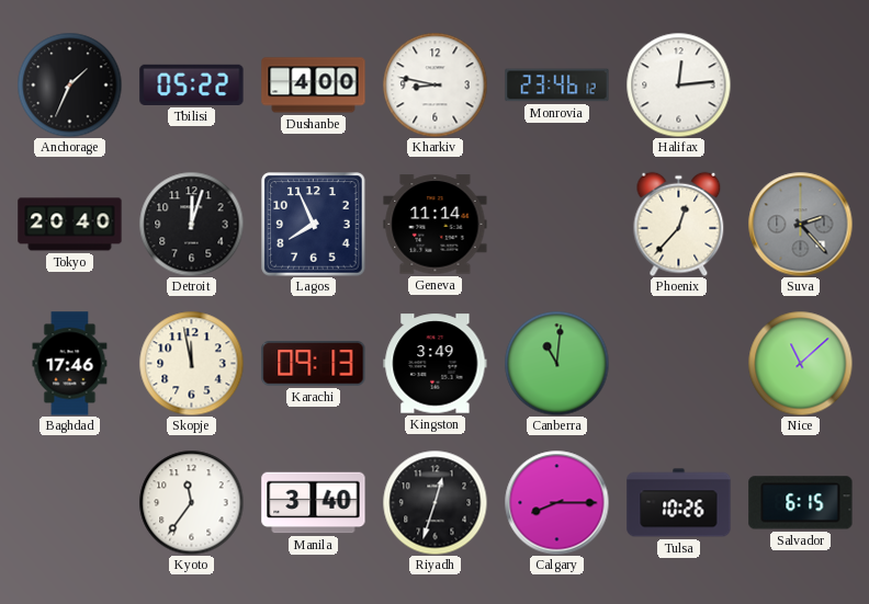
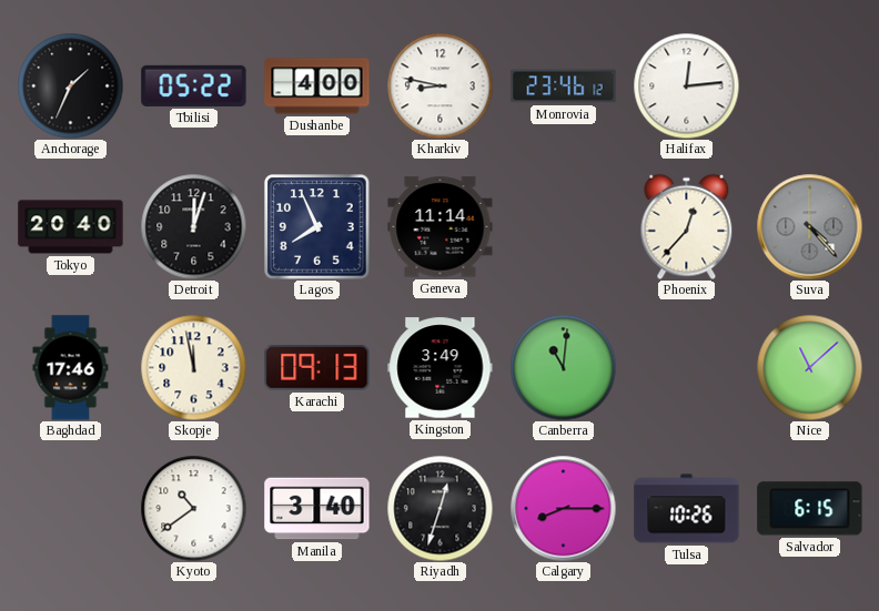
Suva: 2:23 -> 4:23
Kyoto: 11:36 -> 10:39
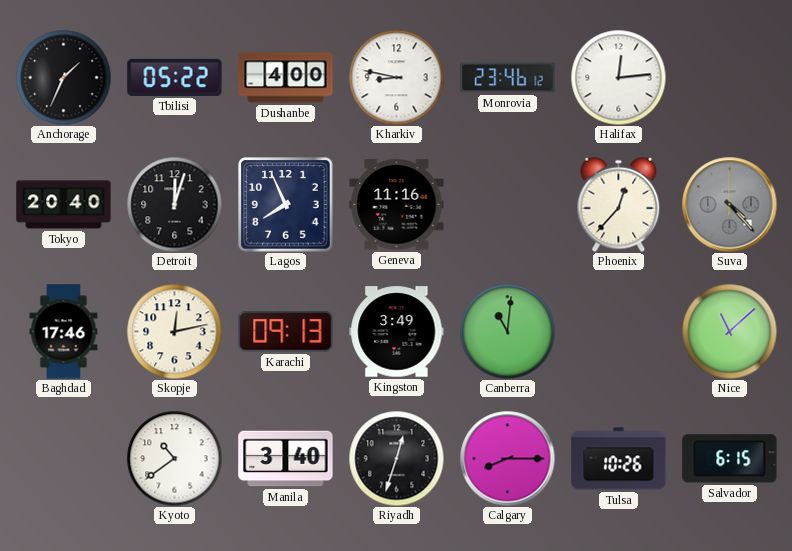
Geneva: 11:14 -> 11:16
Skopje: 11:58 -> 12:13
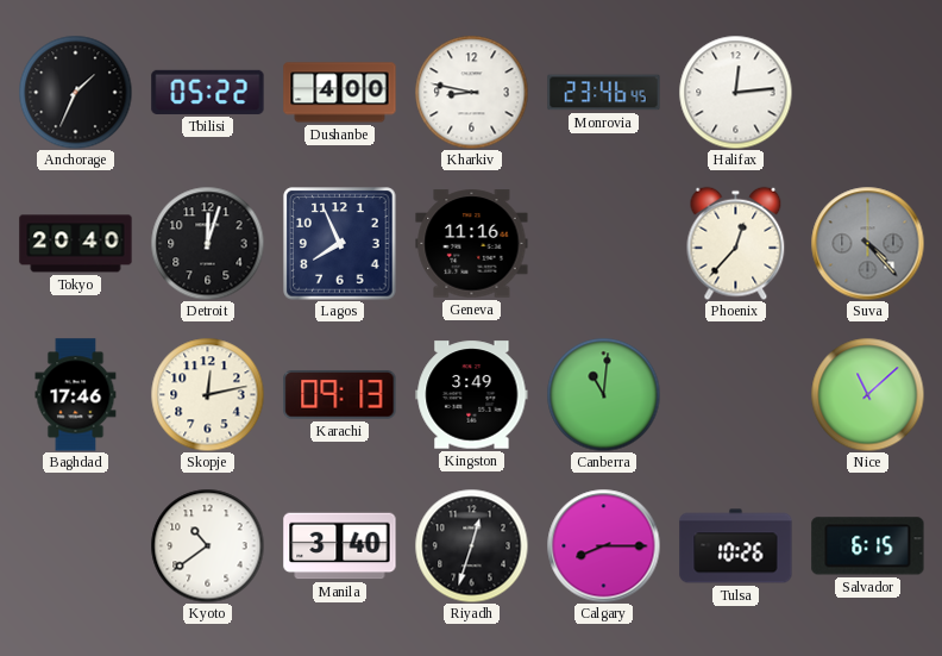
Monrovia: 23:46:12 -> 23:46:45
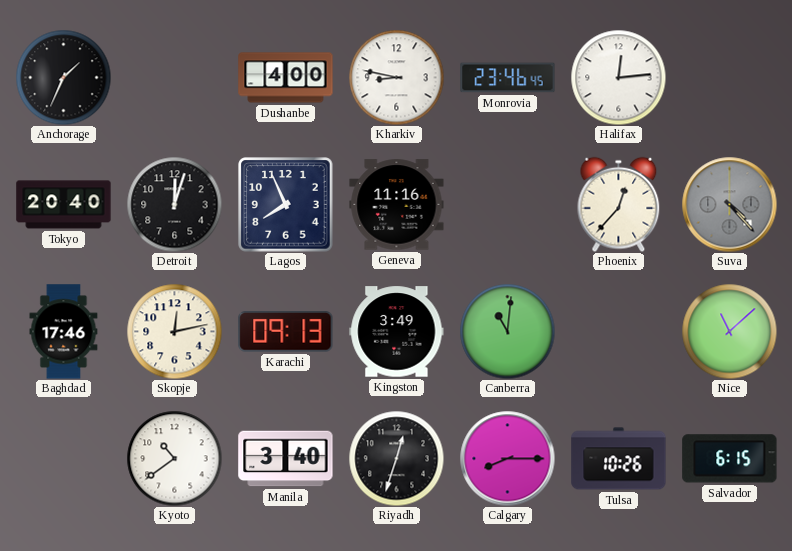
Tbilisi: 05:22 -> none
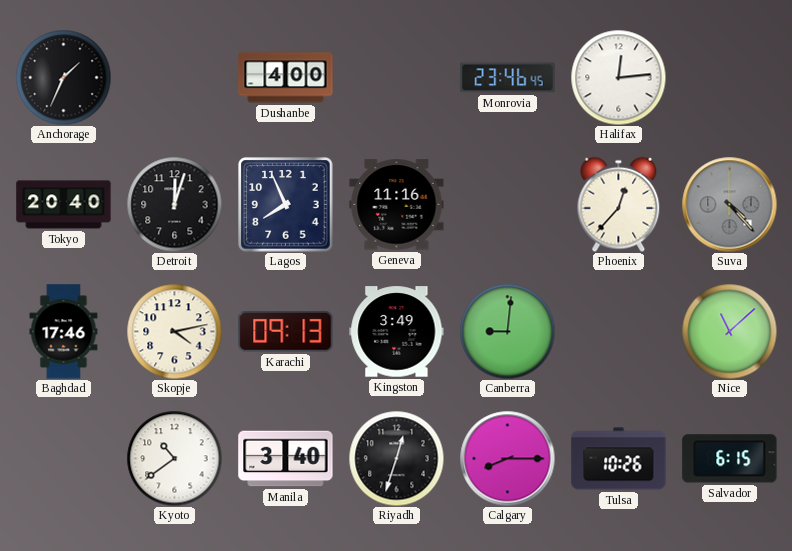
Kharkiv: 8:47 -> none
Skopje: 12:13 -> 4:13
Canberra: 11:01 -> 9:01
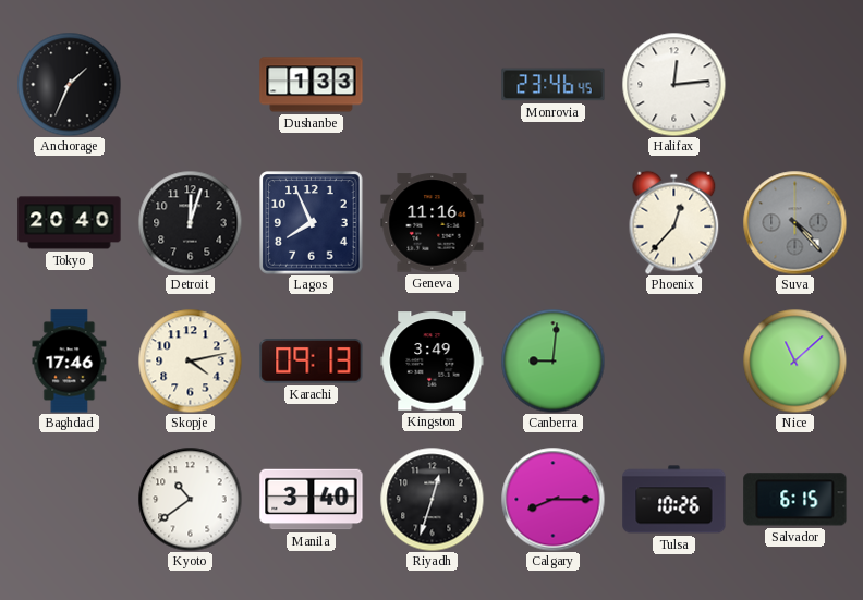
Dushanbe: 4:00 -> 1:33
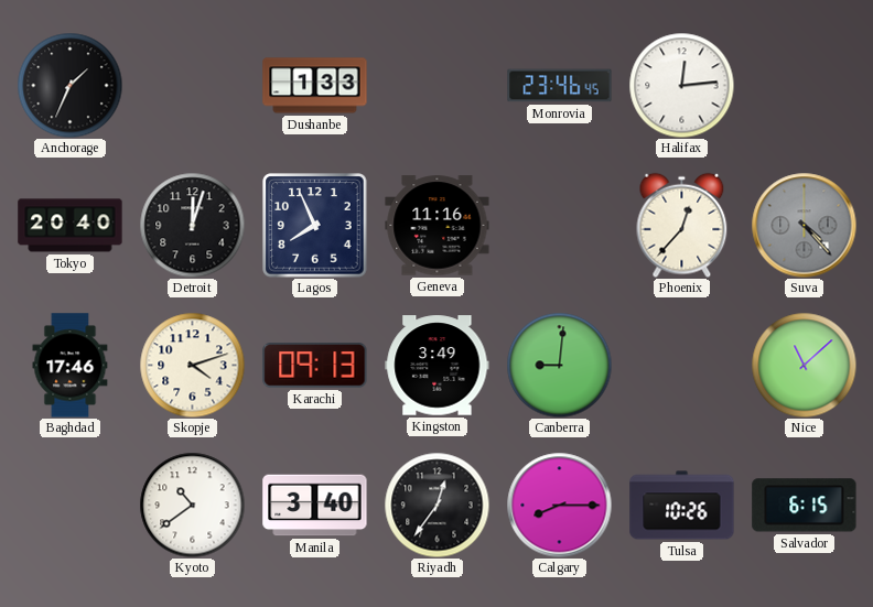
Skopje: 4:13 -> 4:12
Riyadh: 12:33 -> 12:36
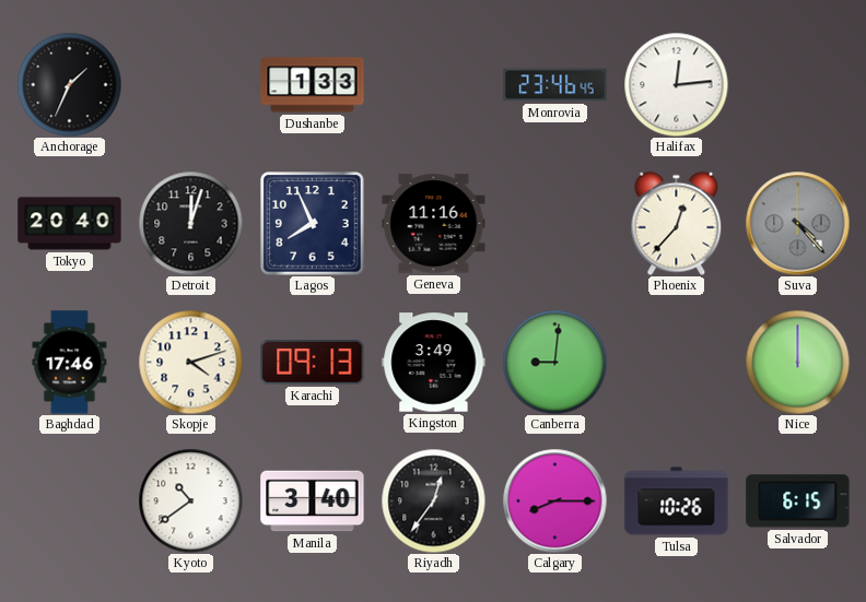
Nice: 11:08 -> 12:00
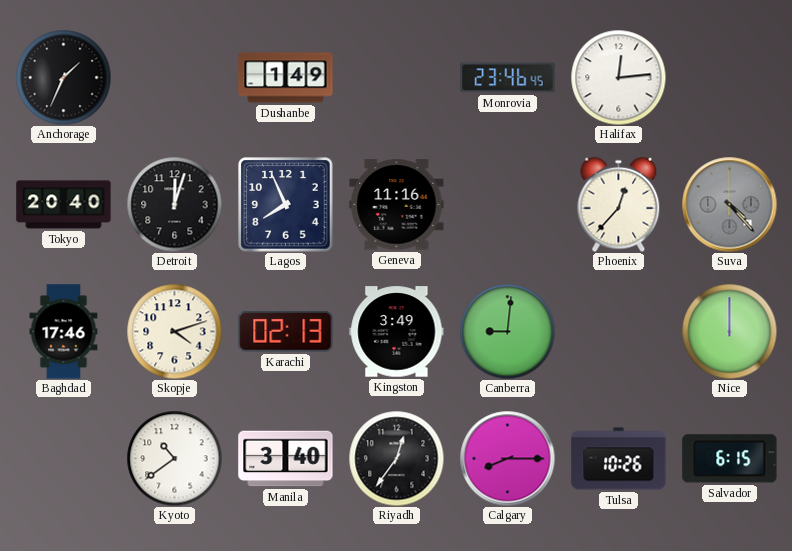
Dushanbe: 1:33 -> 1:49
Karachi: 09:13 -> 02:13
